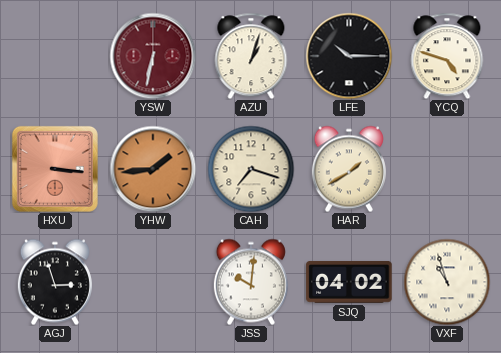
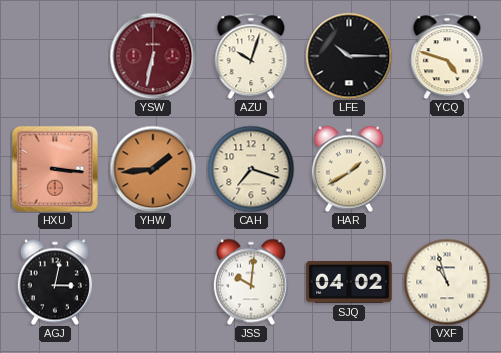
AZU: 1:03 -> 10:03
AGJ: 2:57 -> 3:02
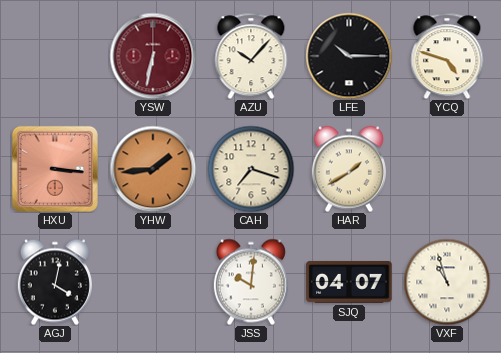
AZU: 10:03 -> 10:07
AGJ: 3:02 -> 4:02
SJQ: 04:02 -> 04:07
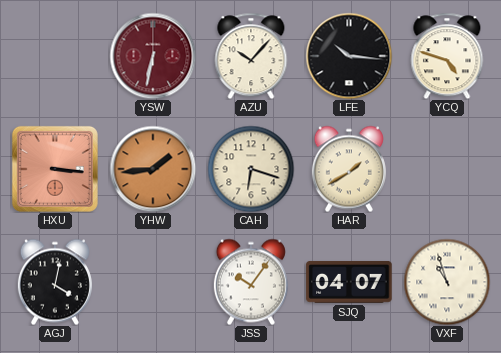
LFE: 10:15 -> 10:16
CAH: 7:18 -> 6:18
JSS: 10:01 -> 10:06
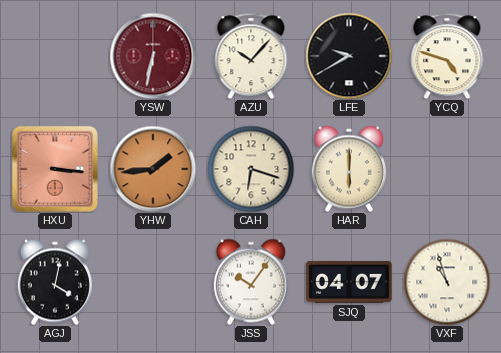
LFE: 10:16 -> 9:40
HAR: 1:40 -> 6:00
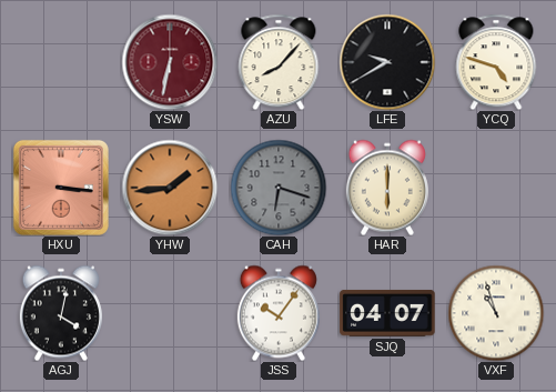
AZU: 10:07 -> 8:07
CAH dial: cream -> grey
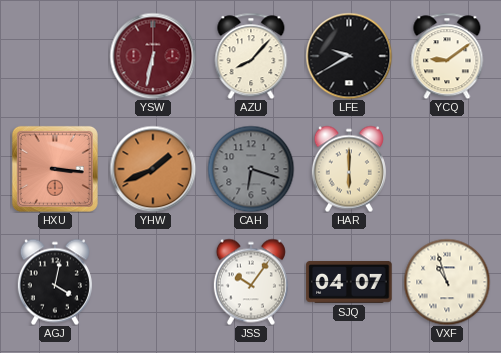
YCQ: 4:48 -> 9:09
YHW: 1:44 -> 1:41
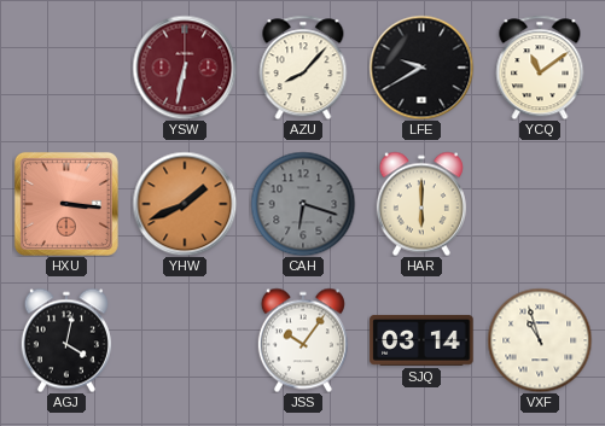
YCQ: 9:09 -> 11:09
SJQ: 04:07 -> 03:14
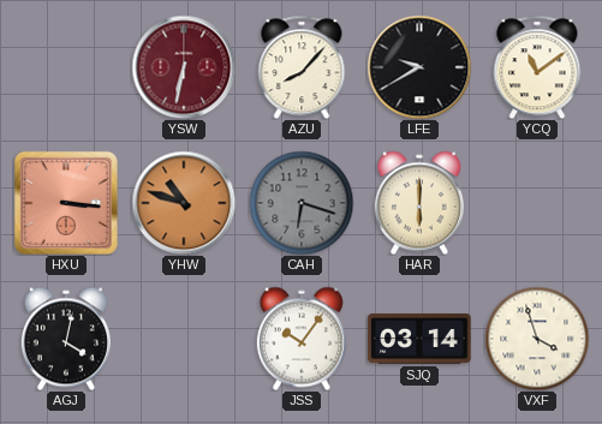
YHW: 1:41 -> 10:48
VXF: 10:57 -> 3:57
